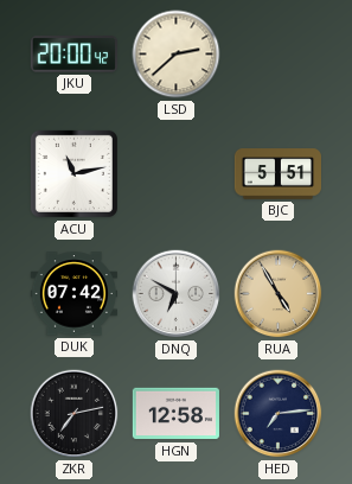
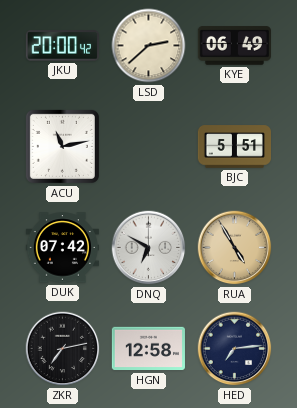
KYE: none -> 06:49
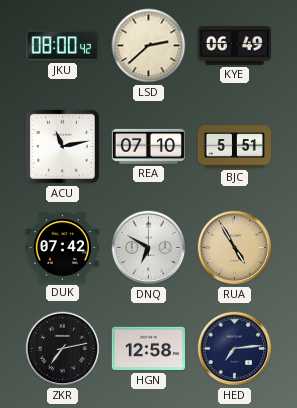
JKU: 20:00 -> 08:00
REA: none -> 07:10
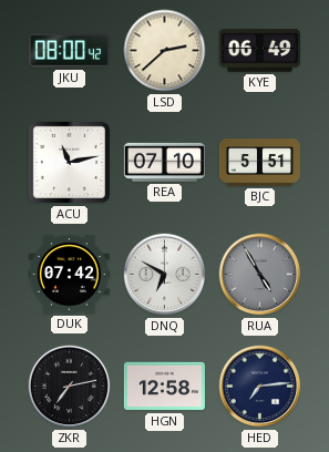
RUA dial: champagne -> grey
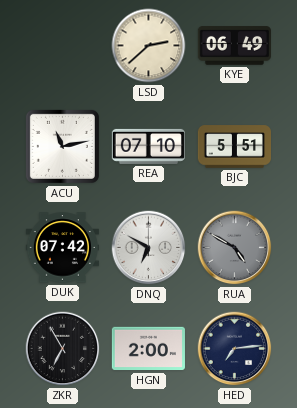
JKU: 08:00 -> none
RUA: 4:55 -> 4:50
ZKR: 7:13 -> 6:55
HGN: 12:58 -> 2:00
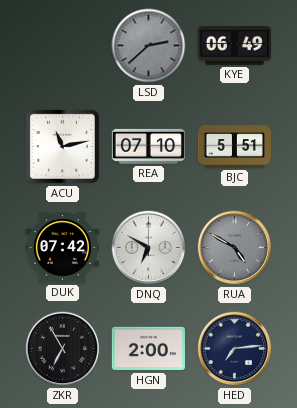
LSD dial: cream -> grey
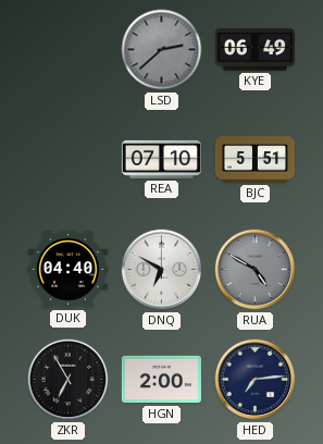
ACU: 11:13 -> none
DUK: 07:42 -> 04:40
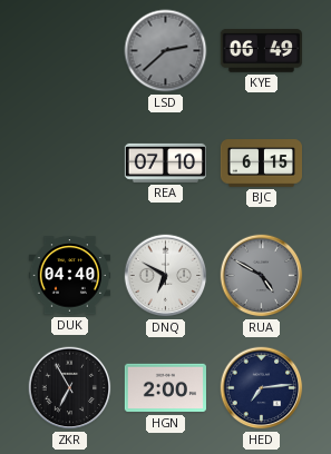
BJC: 5:51 -> 6:15
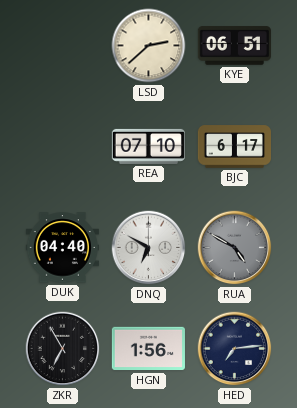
LSD dial: grey -> cream
KYE: 06:49 -> 06:51
BJC: 6:15 -> 6:17
HGN: 2:00 -> 1:56
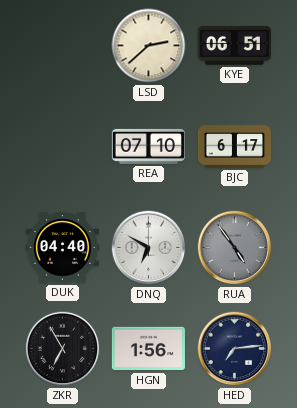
RUA: 4:50 -> 4:54
